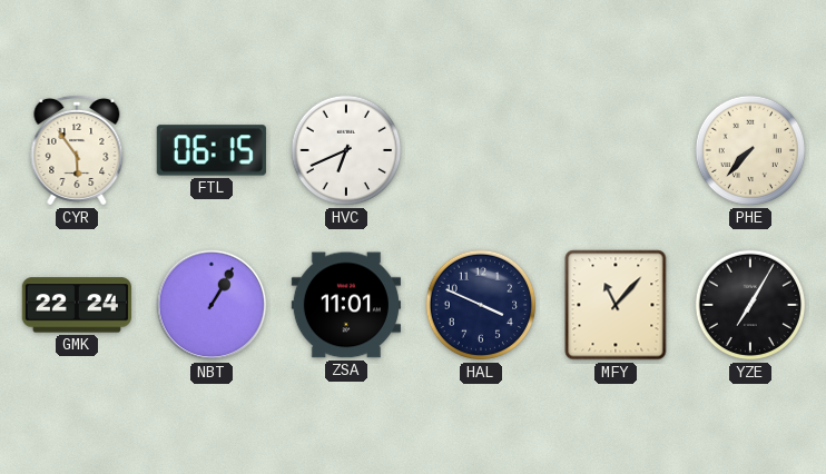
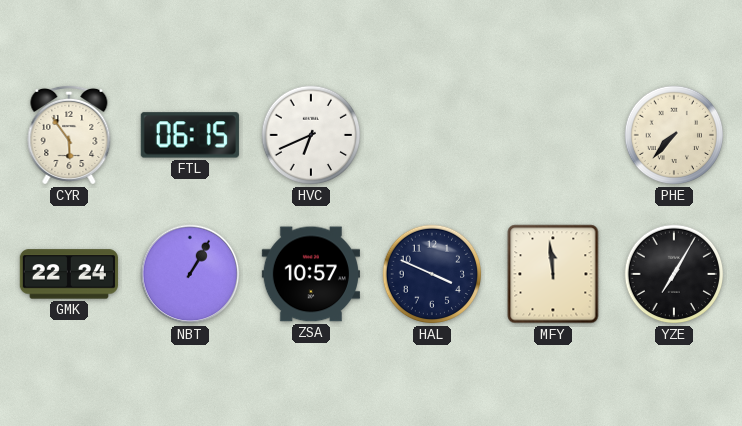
ZSA: 11:01 -> 10:57
MFY: 11:07 -> 11:59
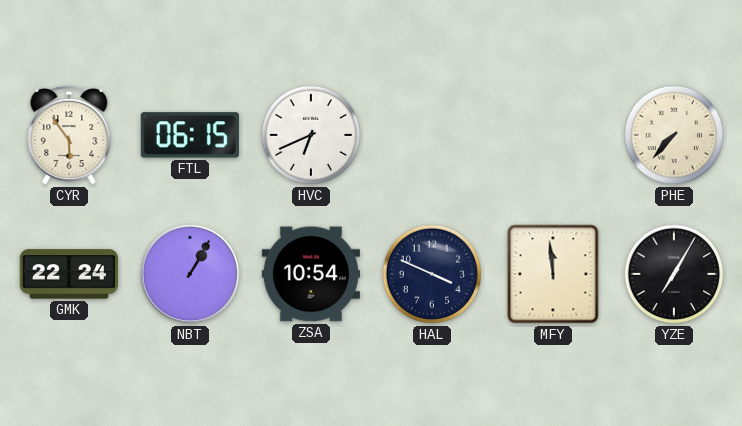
ZSA: 10:57 -> 10:54
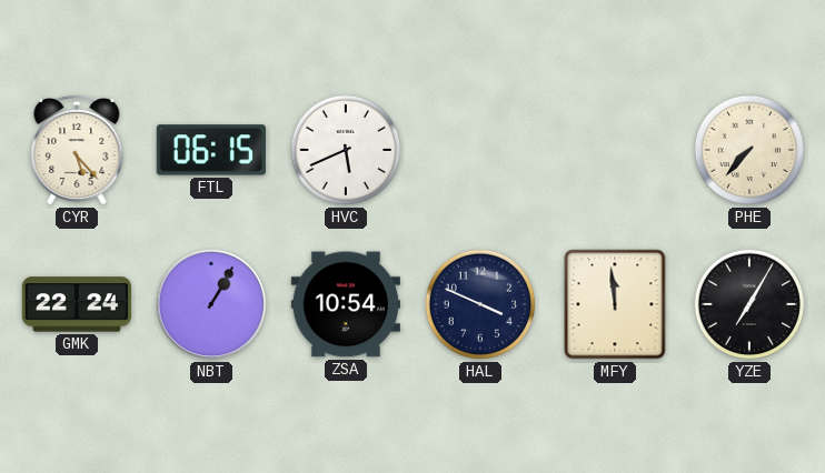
CYR: 5:54 -> 5:23
HVC: 6:41 -> 5:41
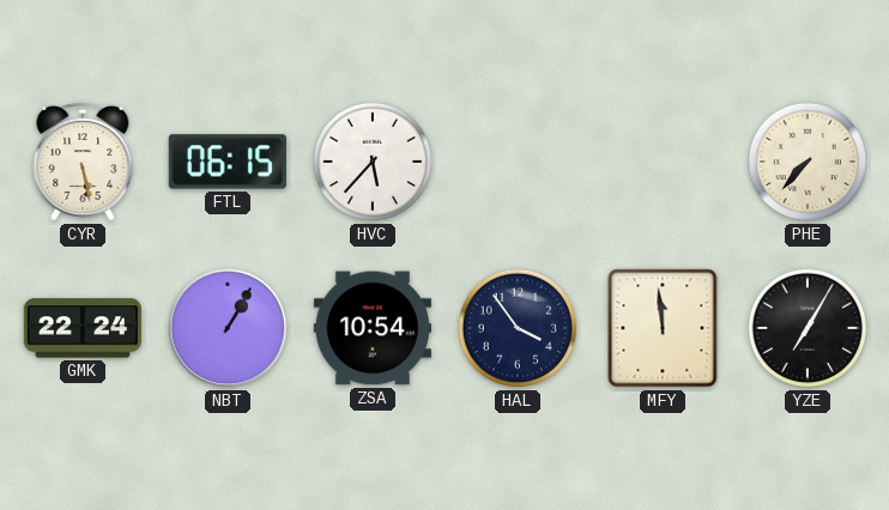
CYR: 5:23 -> 5:28
HVC: 5:41 -> 5:37
HAL: 3:49 -> 3:54
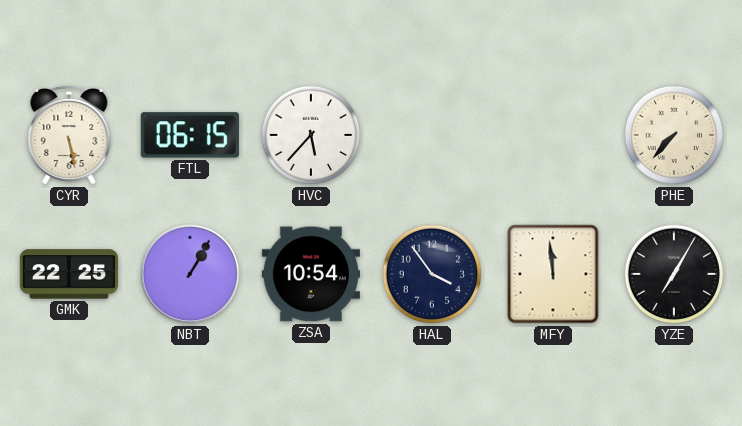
GMK: 22:24 -> 22:25
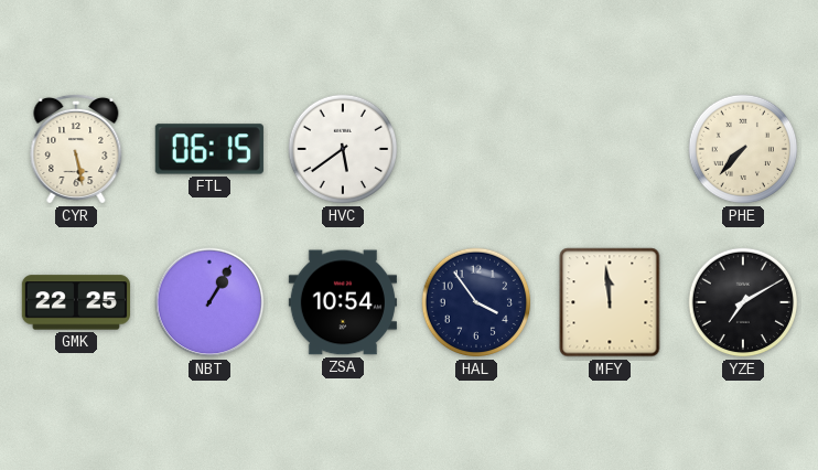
HVC: 5:37 -> 5:39
YZE: 7:05 -> 7:10
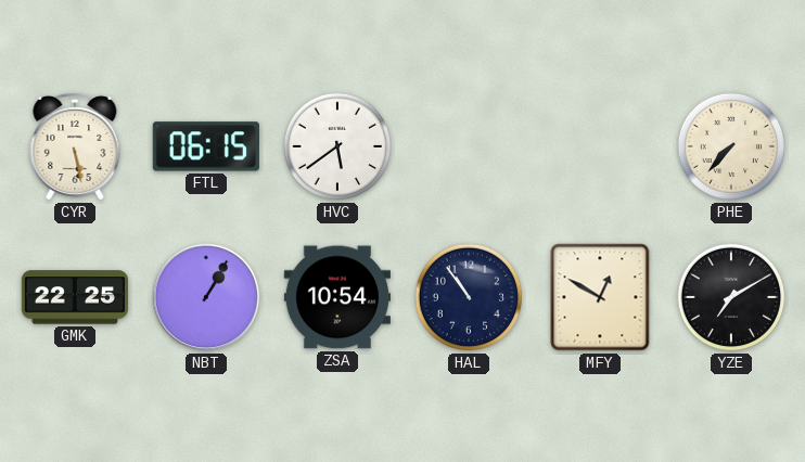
HAL: 3:54 -> 10:54
MFY: 11:59 -> 12:50
